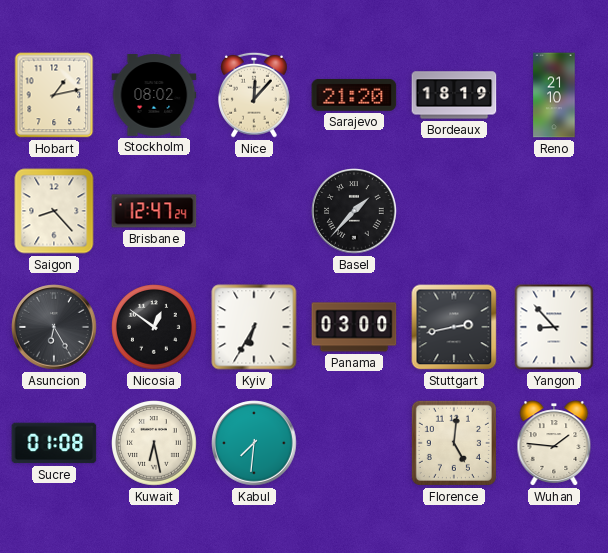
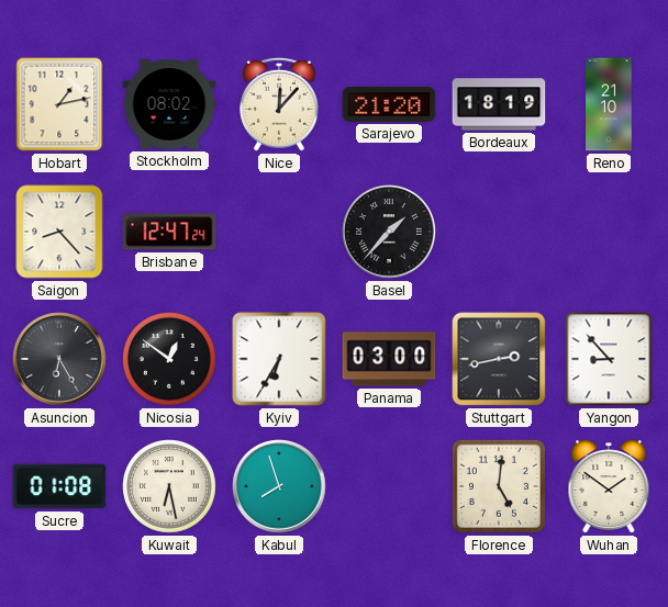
Kabul: 7:31 -> 7:57
Wuhan: 1:46 -> 1:51
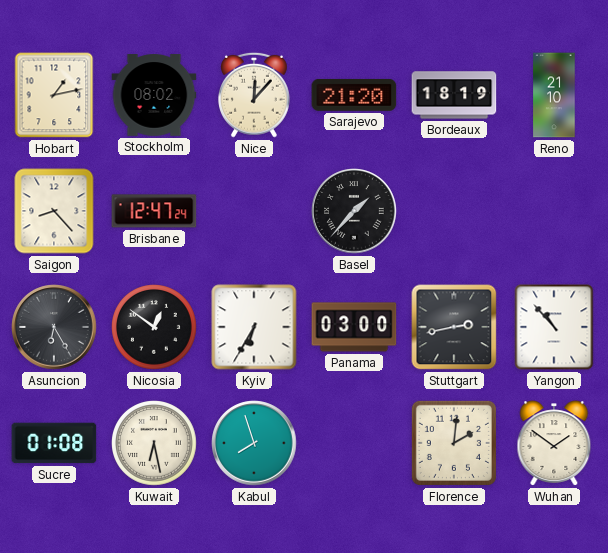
Yangon: 8:53 -> 10:53
Florence: 5:01 -> 2:01
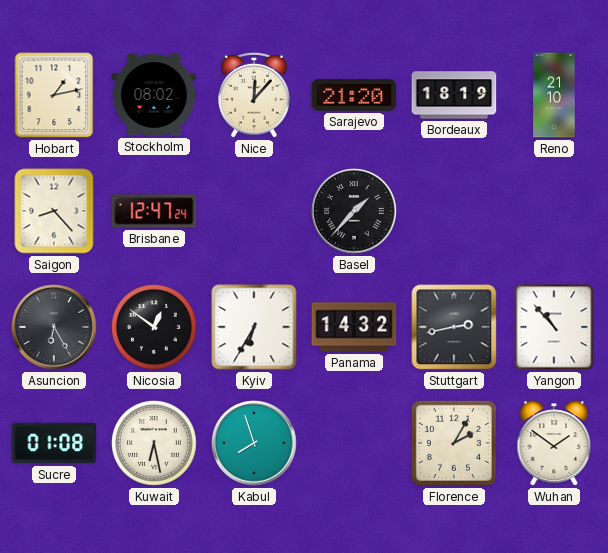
Panama: 03:00 -> 14:32
Florence: 2:01 -> 2:05
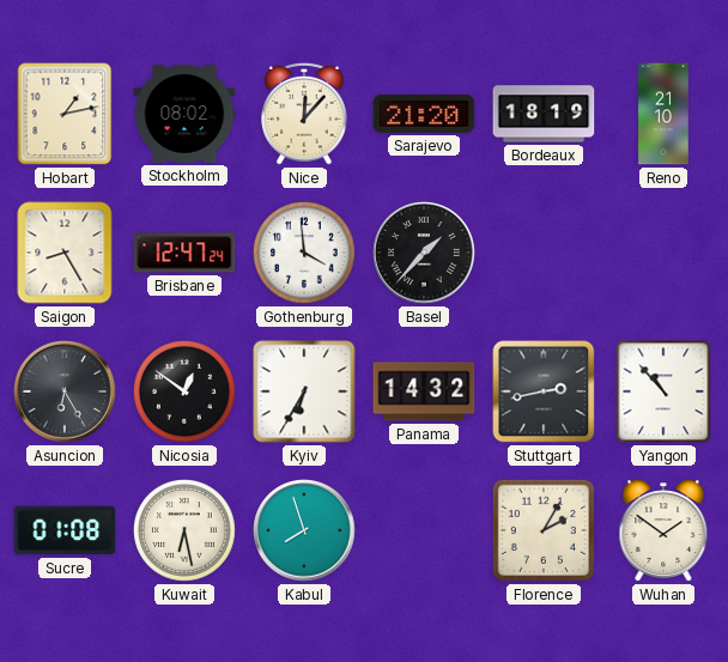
Saigon: 8:23 -> 8:25
Gothenburg: none -> 3:59
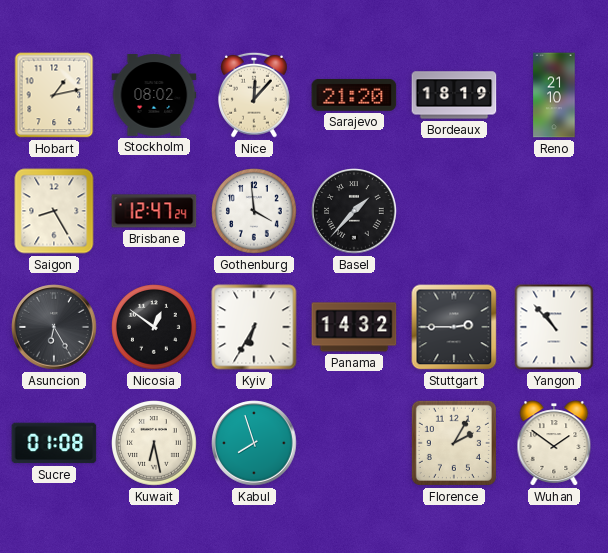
Stuttgart: 2:43 -> 2:45
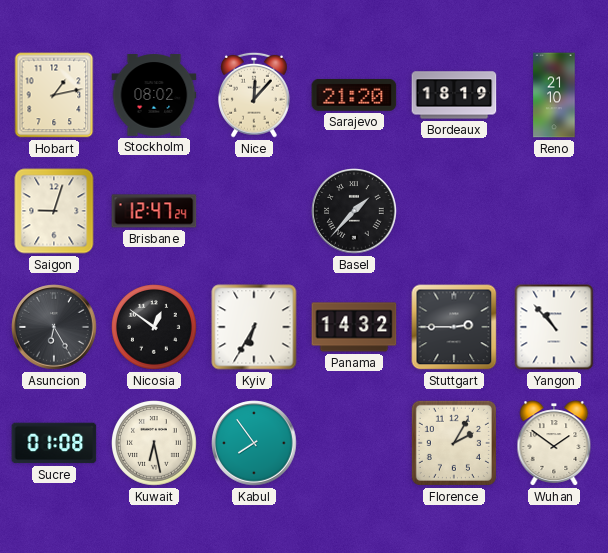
Saigon: 8:25 -> 9:03
Gothenburg: 3:59 -> none
Kabul: 7:57 -> 7:54
